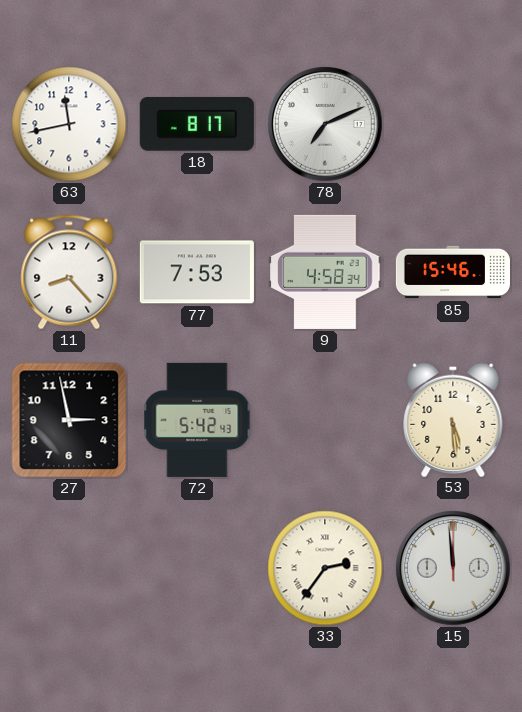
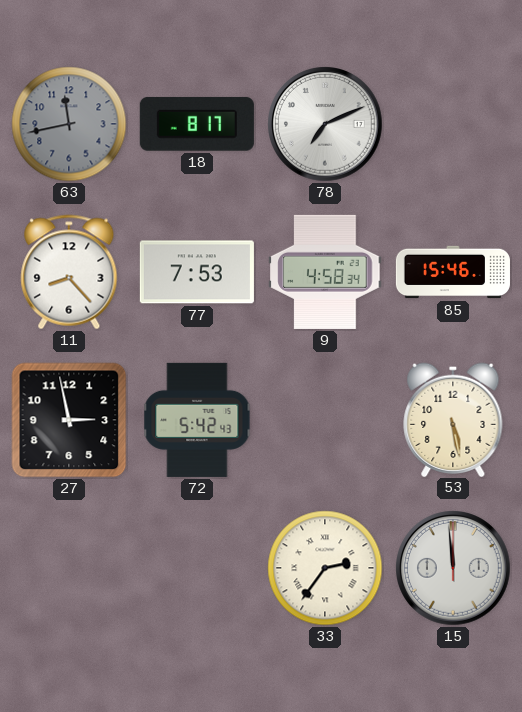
63 dial: white -> grey
53: 5:29 -> 5:28
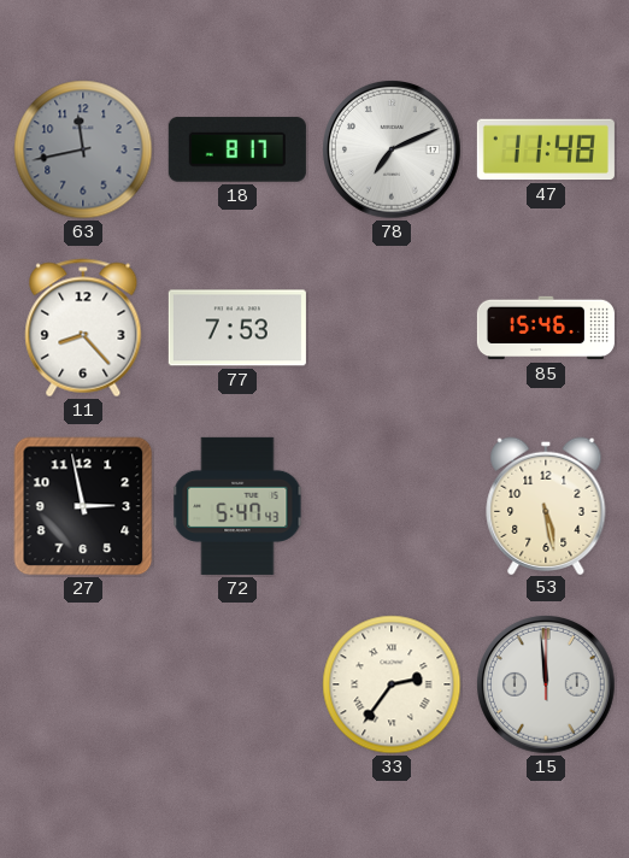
47: none -> 11:48
9: 4:58 -> none
72: 5:42 -> 5:47
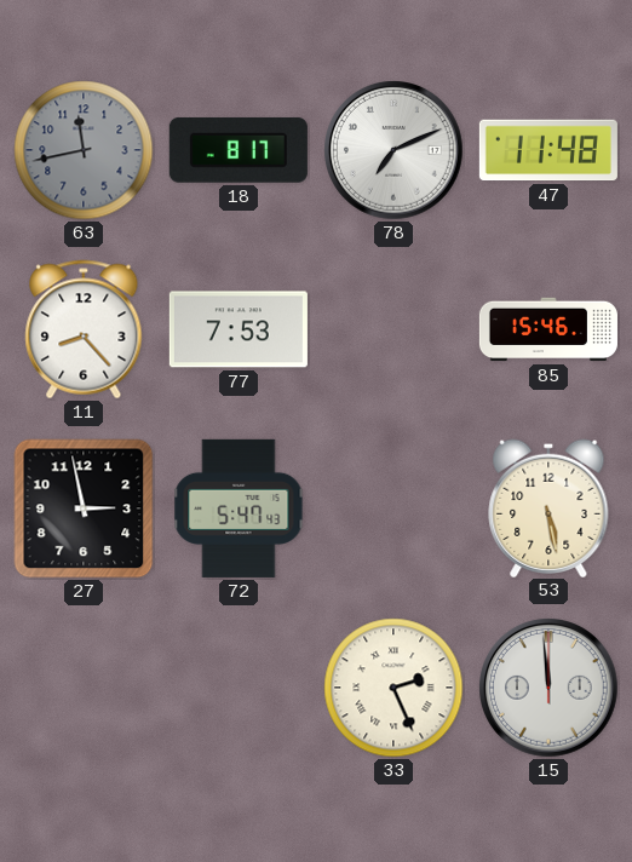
33: 2:36 -> 2:26
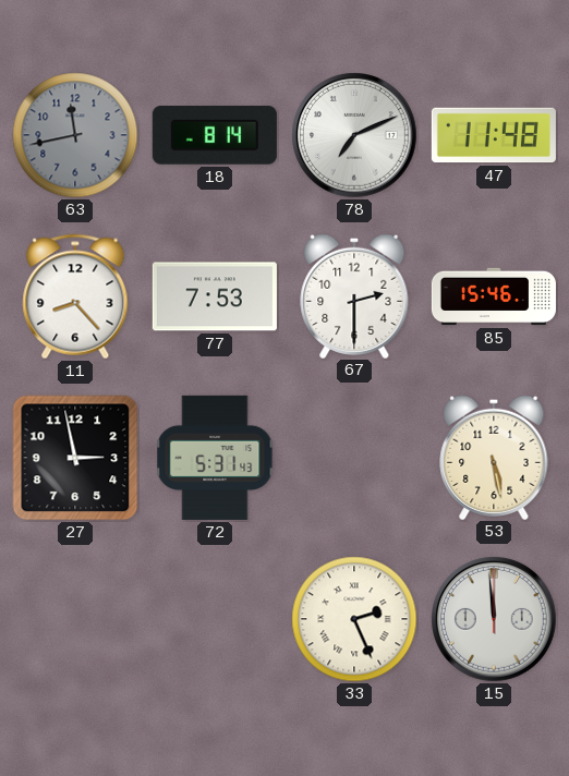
18: 8:17 -> 8:14
67: none -> 2:30
72: 5:47 -> 5:31
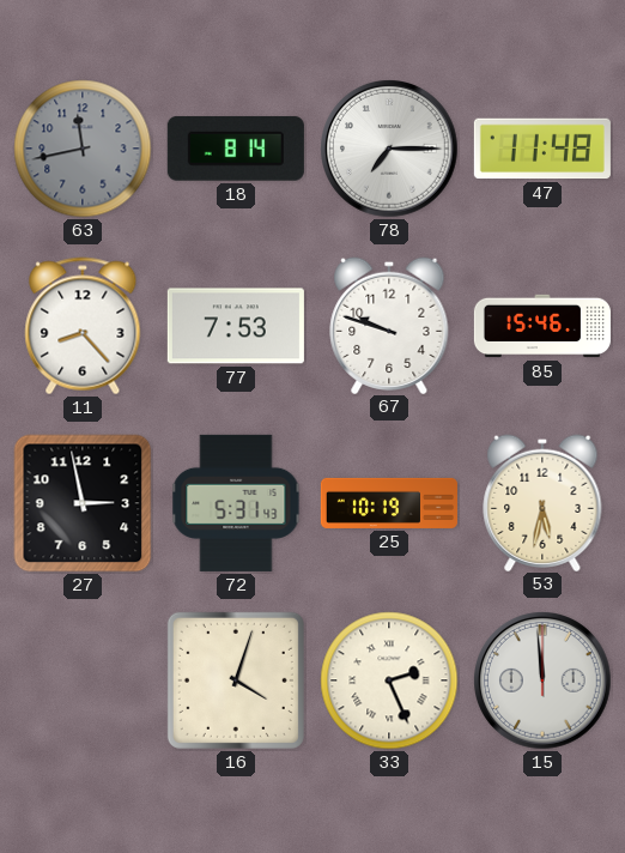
78: 7:11 -> 7:15
67: 2:30 -> 9:48
25: none -> 10:19
53: 5:28 -> 5:32
16: none -> 4:03
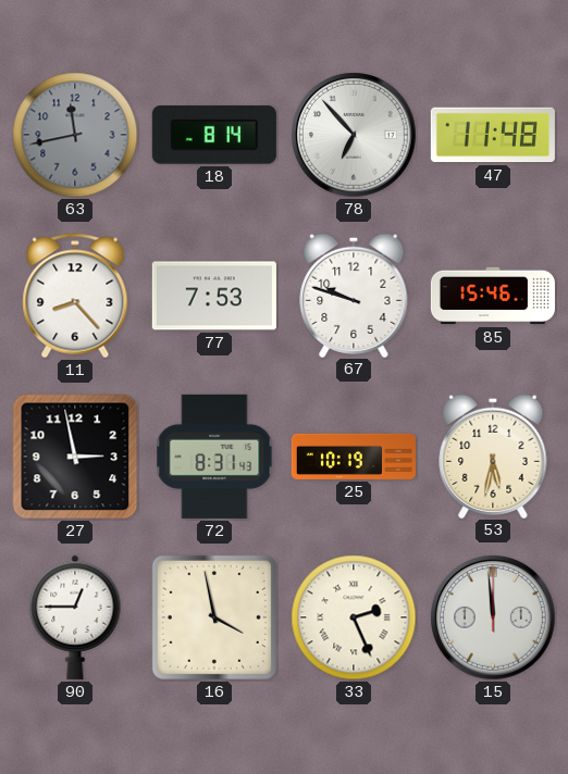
78: 7:15 -> 6:53
72: 5:31 -> 8:31
90: none -> 12:45
16: 4:03 -> 3:58
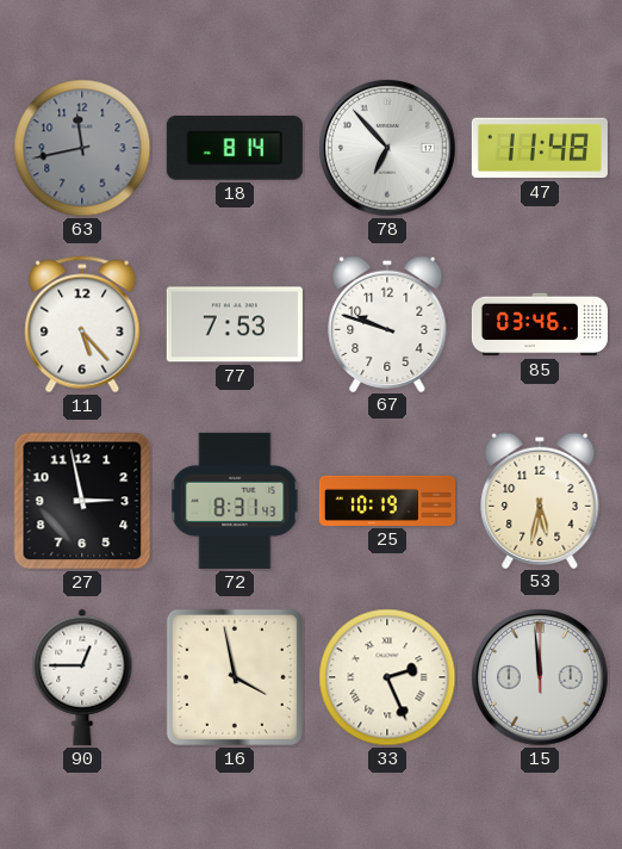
11: 8:23 -> 5:23
85: 15:46 -> 03:46
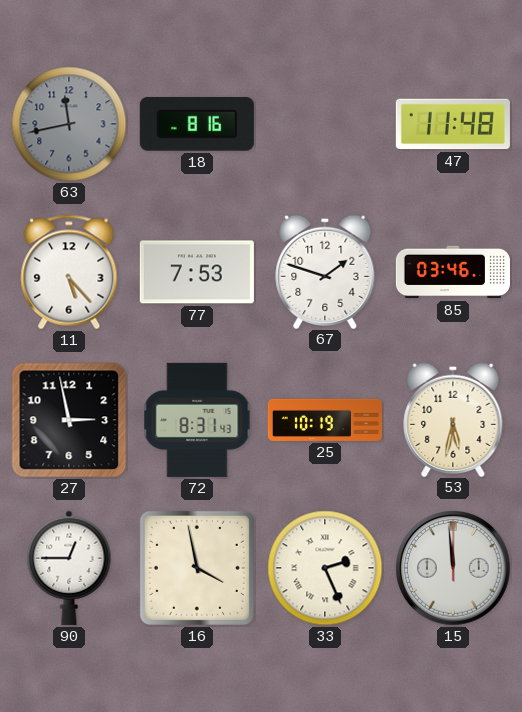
18: 8:14 -> 8:16
78: 6:53 -> none
67: 9:48 -> 1:48
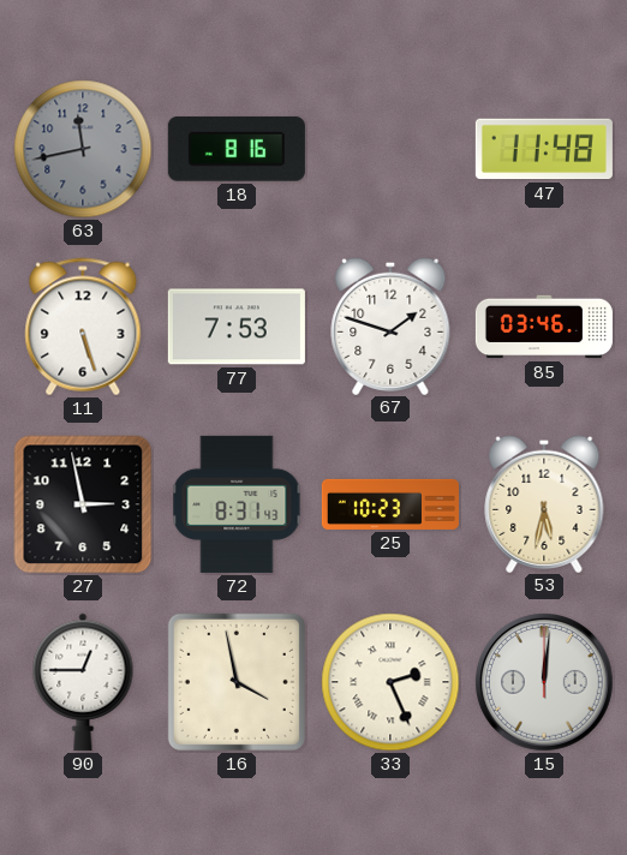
11: 5:23 -> 5:27
25: 10:19 -> 10:23
15: 11:59 -> 12:01
